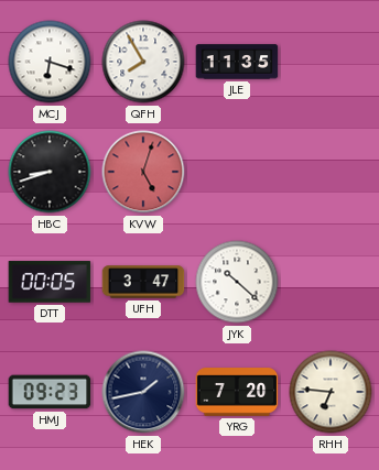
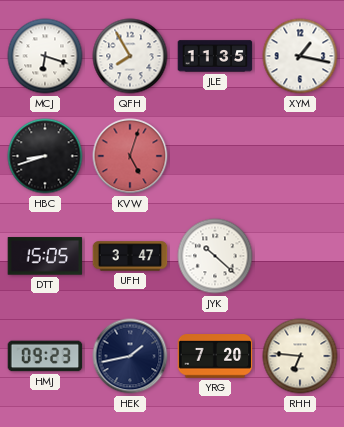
XYM: none -> 1:17
DTT: 00:05 -> 15:05
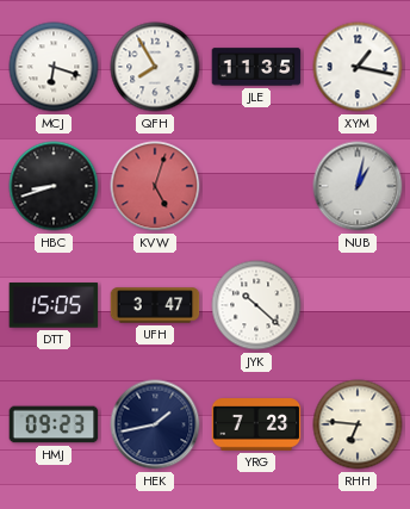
NUB: none -> 1:02
YRG: 7:20 -> 7:23
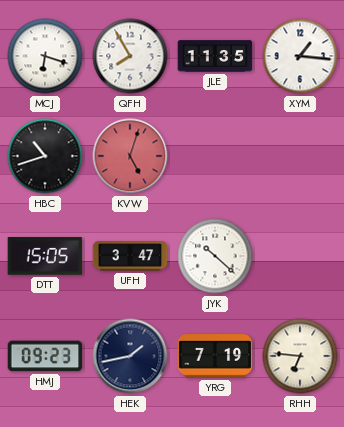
XYM: 1:17 -> 1:16
HBC: 8:42 -> 10:42
NUB: 1:02 -> none
YRG: 7:23 -> 7:19
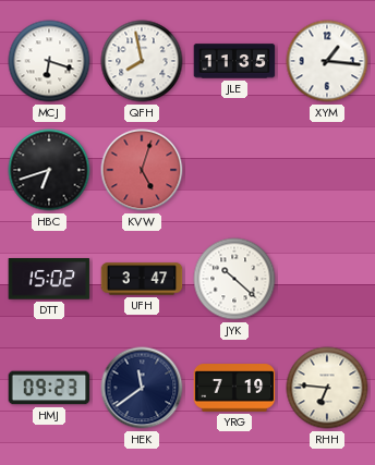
QFH: 7:55 -> 7:58
HBC: 10:42 -> 6:42
DTT: 15:05 -> 15:02
HEK: 1:43 -> 11:39
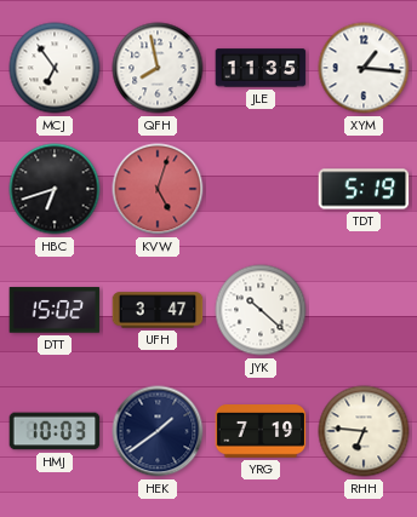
MCJ: 6:18 -> 6:54
TDT: none -> 5:19
HMJ: 09:23 -> 10:03
HEK: 11:39 -> 1:39
